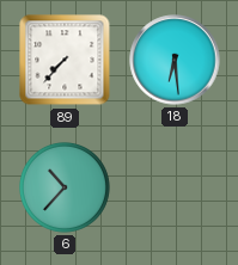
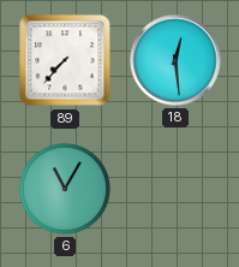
18: 6:29 -> 12:29
6: 10:37 -> 11:05
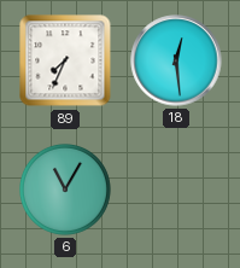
89: 7:37 -> 7:34
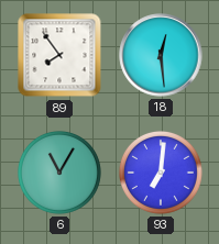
89: 7:34 -> 7:54
93: none -> 7:01
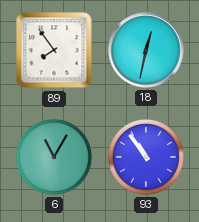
18: 12:29 -> 12:32
93: 7:01 -> 10:54
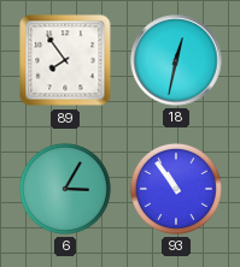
6: 11:05 -> 3:05
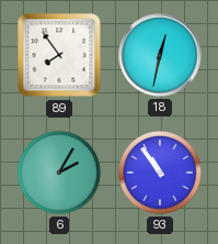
6: 3:05 -> 2:05
